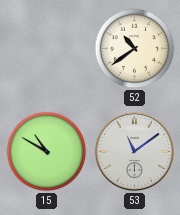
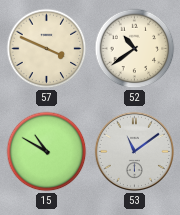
57: none -> 3:49
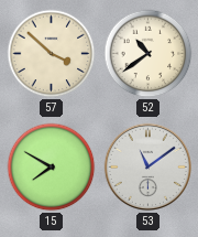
57: 3:49 -> 3:52
15: 10:50 -> 7:50
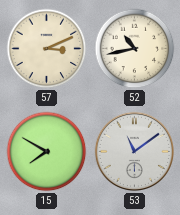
57: 3:52 -> 3:11
52: 10:39 -> 10:43
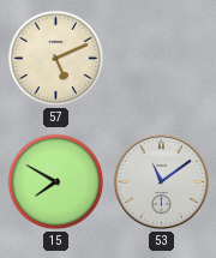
57: 3:11 -> 5:11
52: 10:43 -> none
